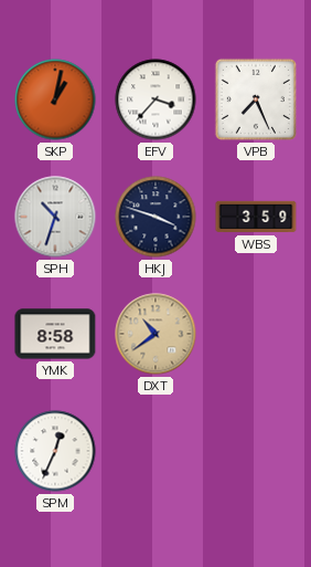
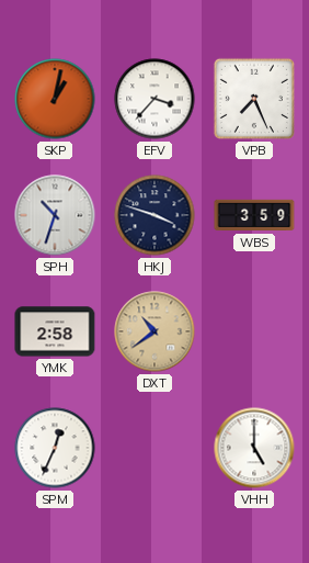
YMK: 8:58 -> 2:58
VHH: none -> 5:00
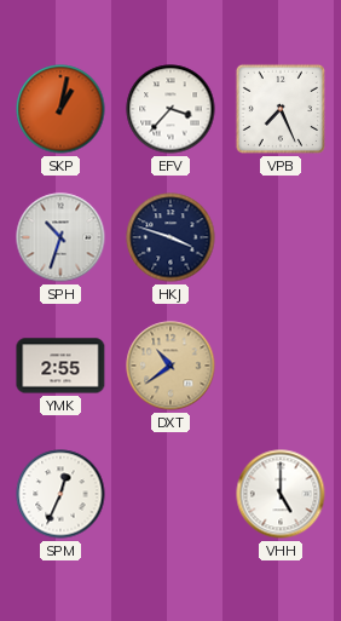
WBS: 3:59 -> none
YMK: 2:58 -> 2:55
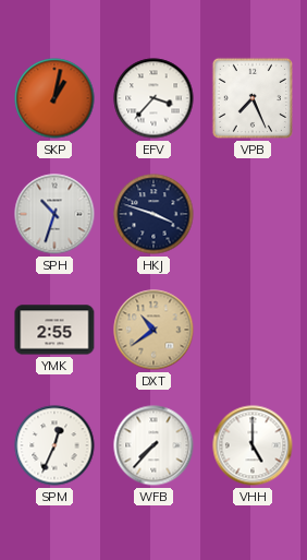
WFB: none -> 7:37
